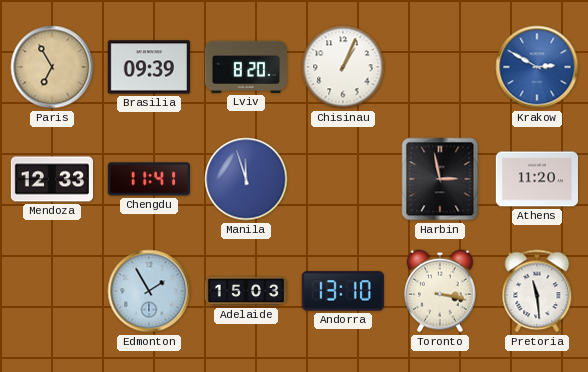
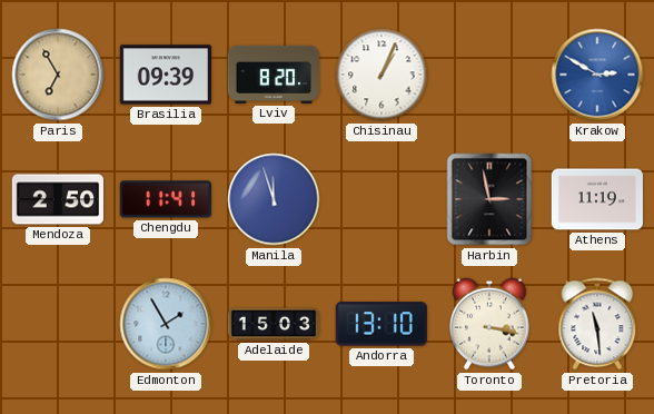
Mendoza: 12:33 -> 2:50
Athens: 11:20 -> 11:19
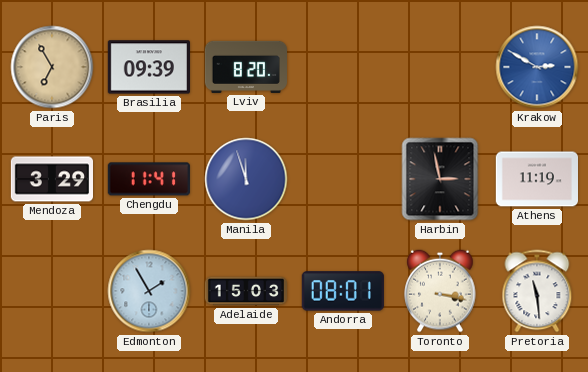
Chisinau: 1:04 -> none
Mendoza: 2:50 -> 3:29
Andorra: 13:10 -> 08:01
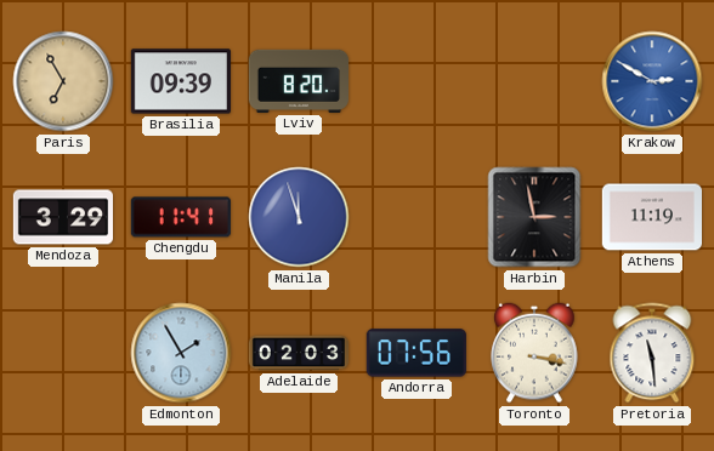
Adelaide: 15:03 -> 02:03
Andorra: 08:01 -> 07:56
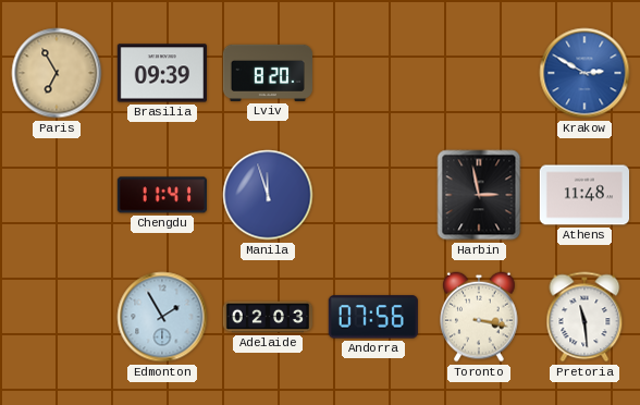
Mendoza: 3:29 -> none
Athens: 11:19 -> 11:48
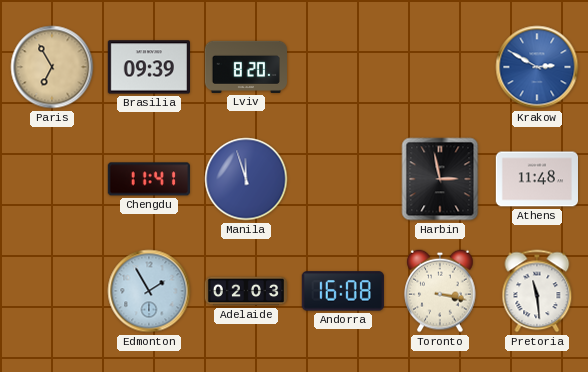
Andorra: 07:56 -> 16:08
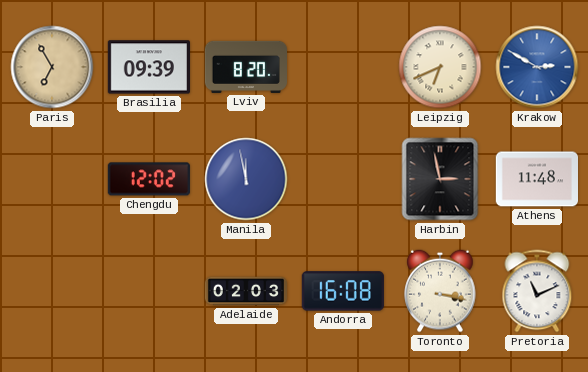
Leipzig: none -> 6:41
Chengdu: 11:41 -> 12:02
Manila: 11:57 -> 11:58
Edmonton: 1:55 -> none
Pretoria: 11:29 -> 11:11
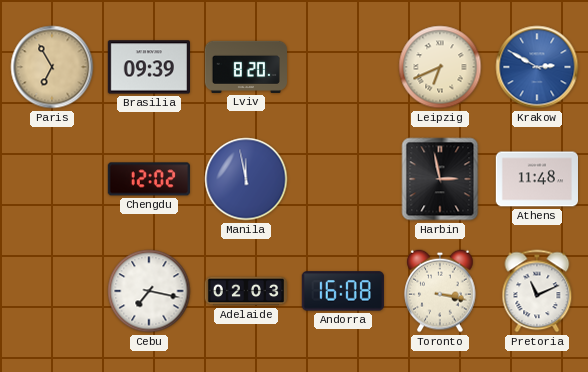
Cebu: none -> 7:17
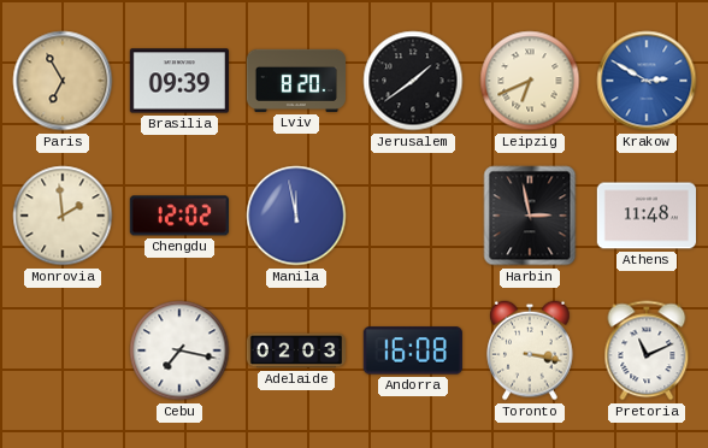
Jerusalem: none -> 1:39
Monrovia: none -> 1:59
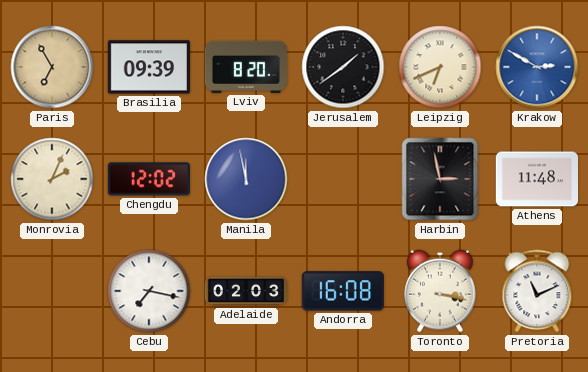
Monrovia: 1:59 -> 2:04
